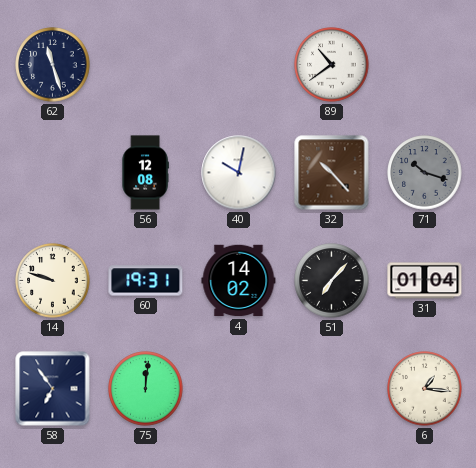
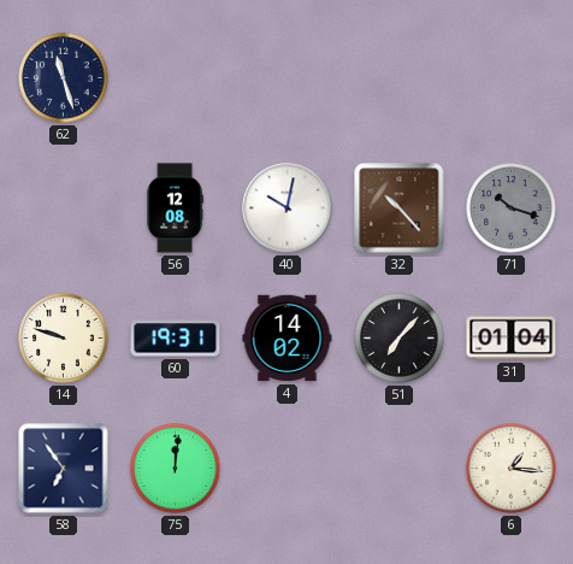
89: 10:39 -> none
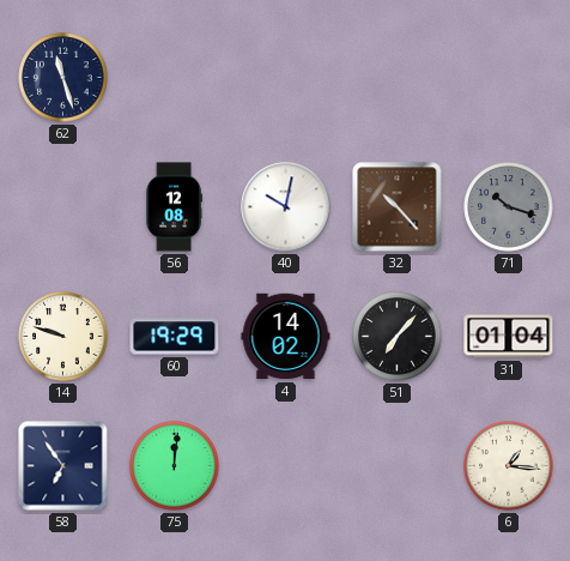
60: 19:31 -> 19:29
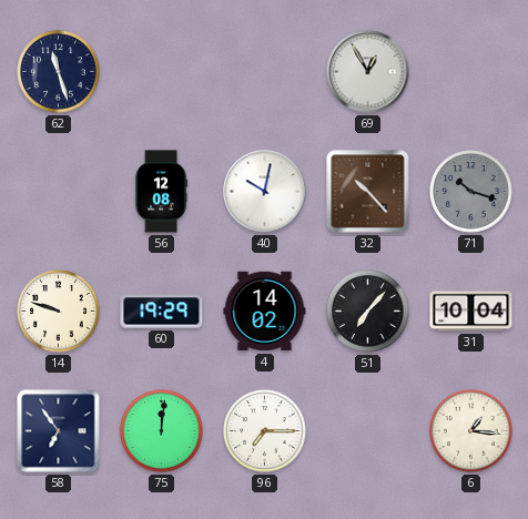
69: none -> 12:55
31: 01:04 -> 10:04
96: none -> 7:15
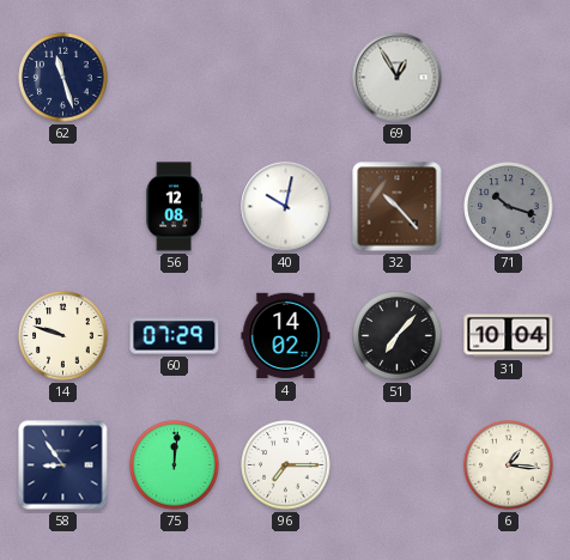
60: 19:29 -> 07:29
58: 6:54 -> 8:54
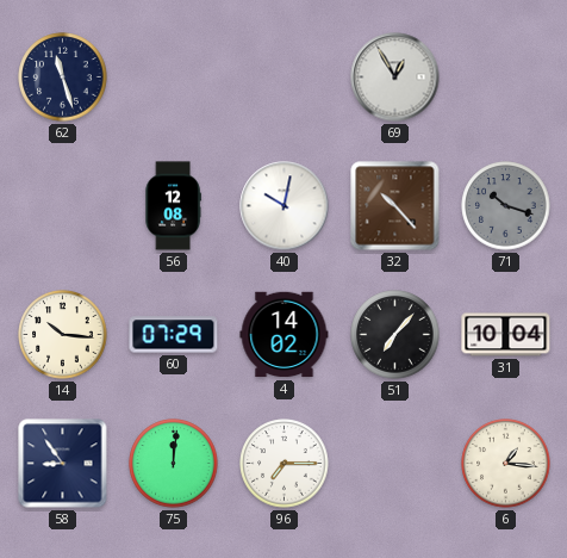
14: 9:48 -> 10:16
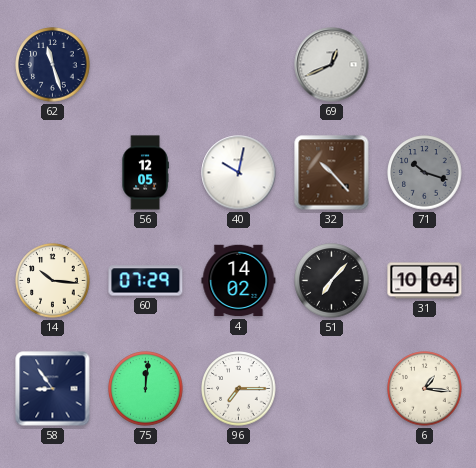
69: 12:55 -> 12:41
56: 12:08 -> 12:05
